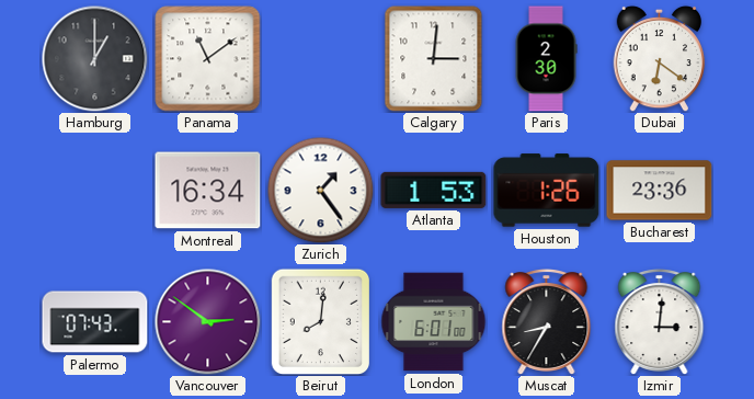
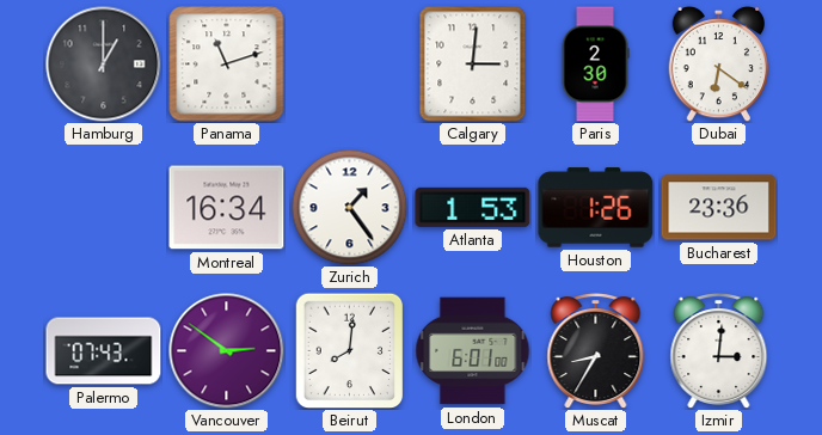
Panama: 11:09 -> 11:12
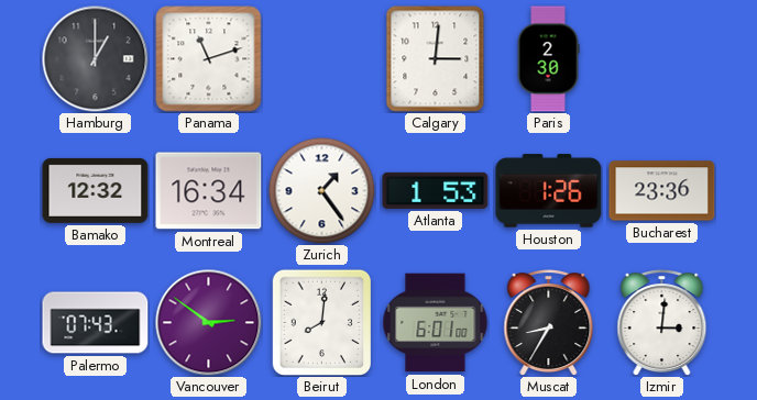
Dubai: 6:21 -> none
Bamako: none -> 12:32
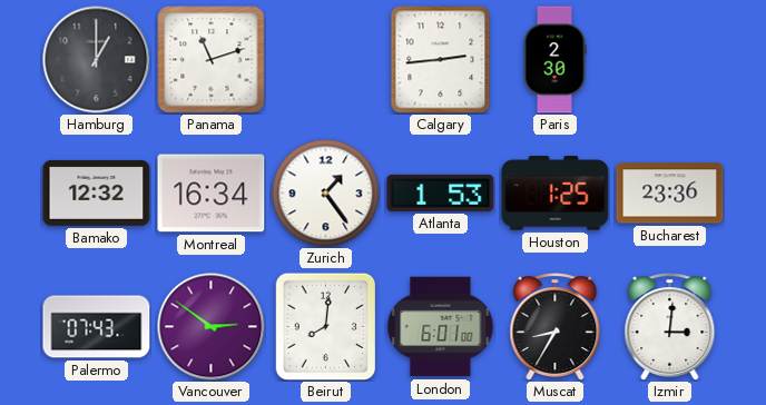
Calgary: 3:01 -> 2:44
Houston: 1:26 -> 1:25
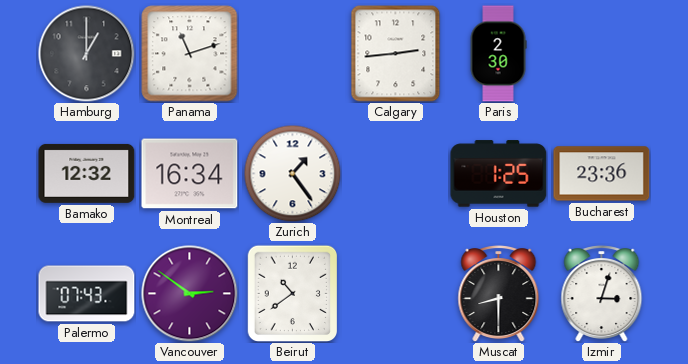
Atlanta: 1:53 -> none
Beirut: 8:01 -> 10:39
London: 6:01 -> none
Muscat: 8:35 -> 8:30
Izmir: 3:01 -> 3:03
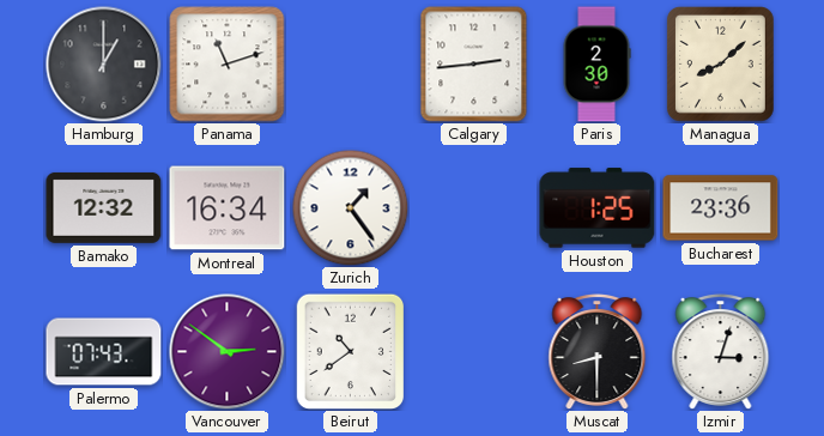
Managua: none -> 8:08
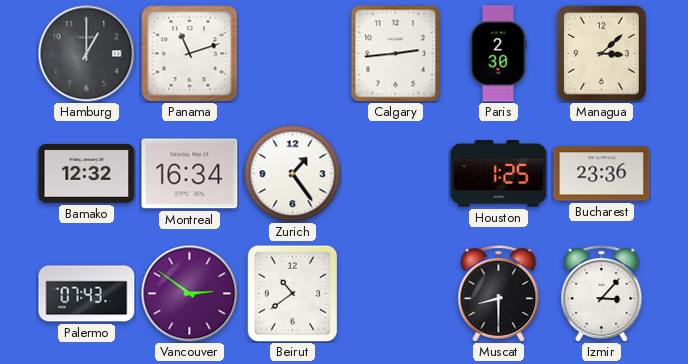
Managua: 8:08 -> 3:08
Izmir: 3:03 -> 3:07
